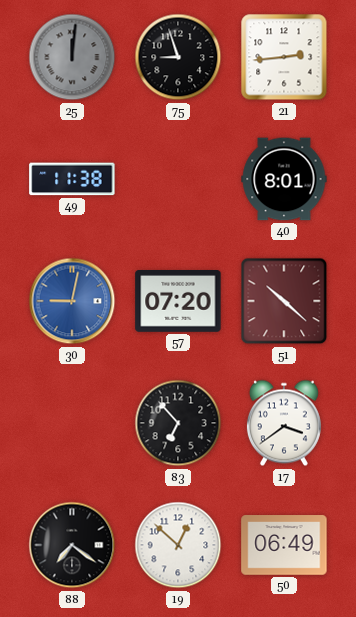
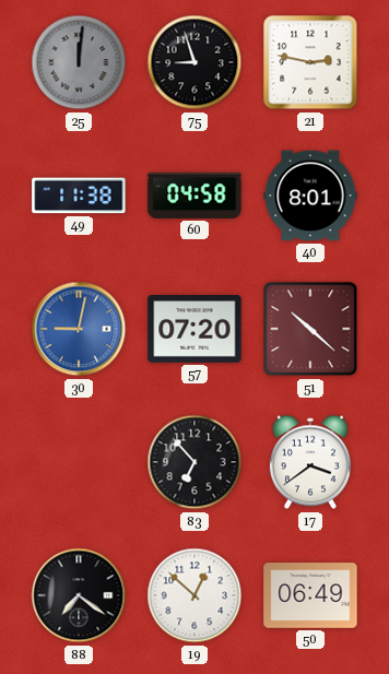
21: 2:44 -> 2:47
60: none -> 04:58
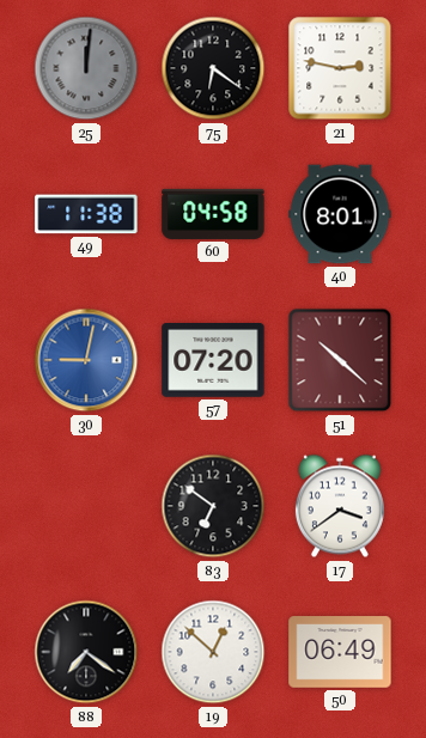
75: 8:57 -> 6:21
83: 6:53 -> 6:51
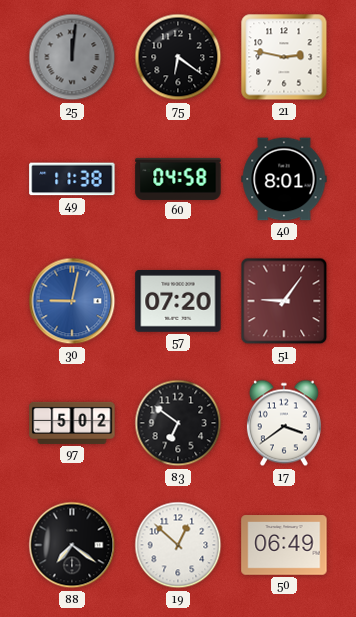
51: 10:22 -> 9:06
97: none -> 5:02
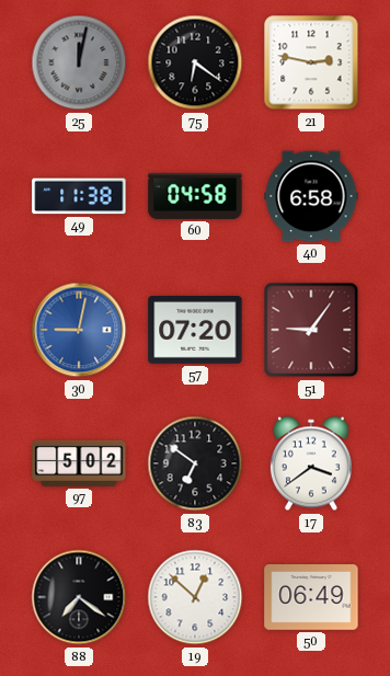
25: 12:01 -> 12:02
40: 8:01 -> 6:58
